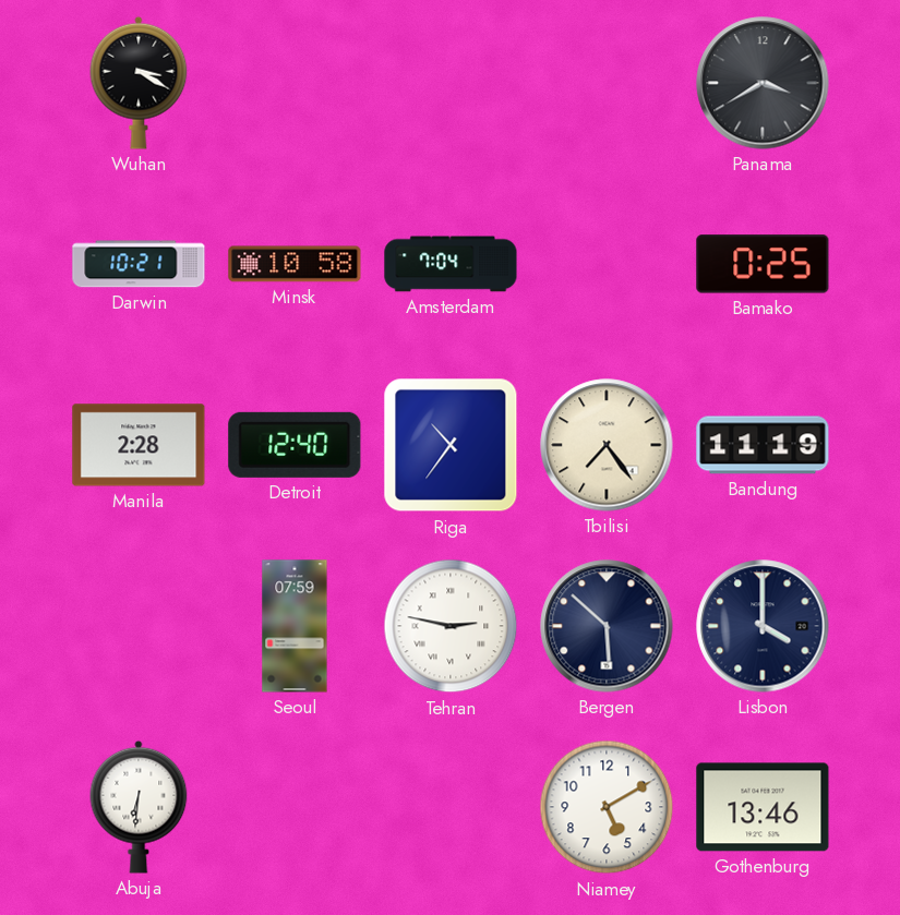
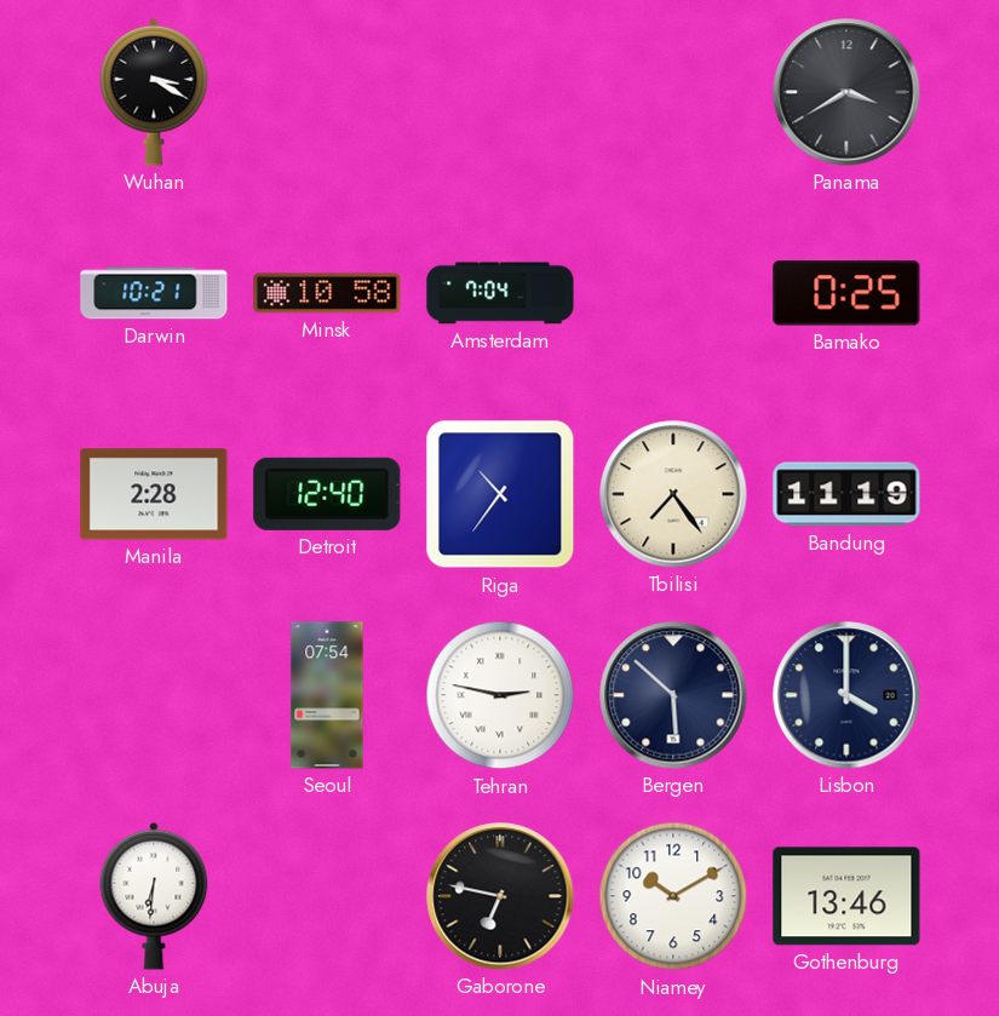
Seoul: 07:59 -> 07:54
Gaborone: none -> 6:47
Niamey: 5:10 -> 10:10
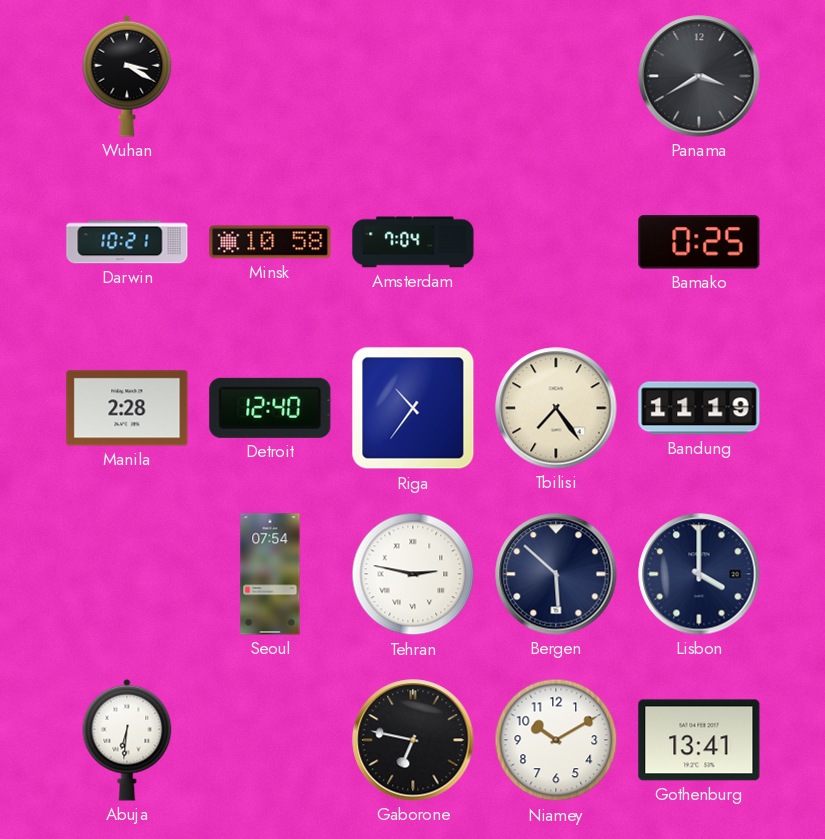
Gothenburg: 13:46 -> 13:41
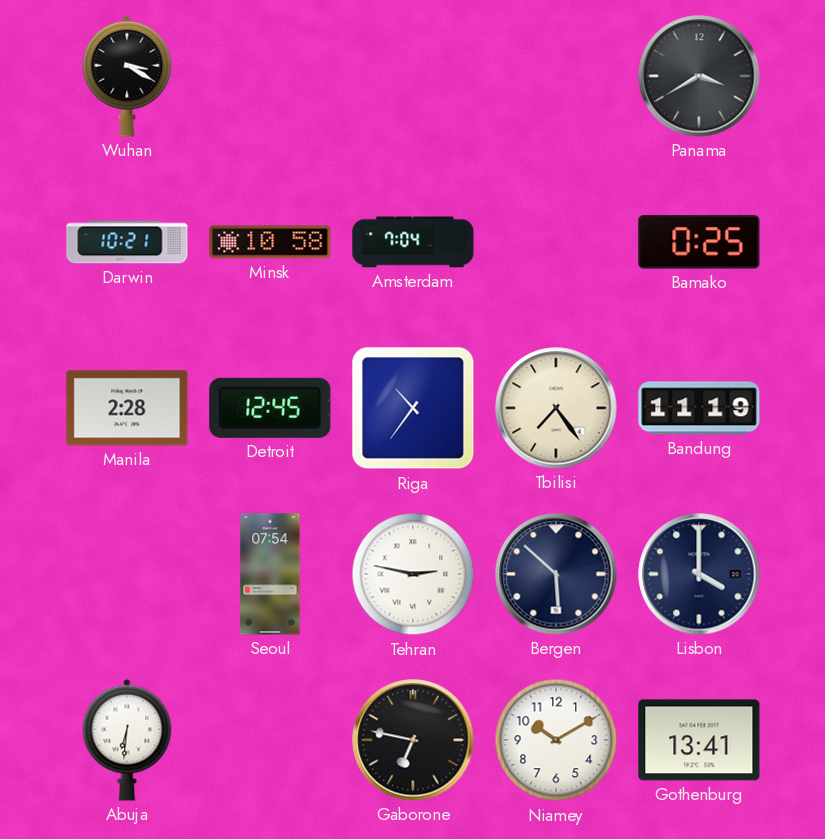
Detroit: 12:40 -> 12:45
